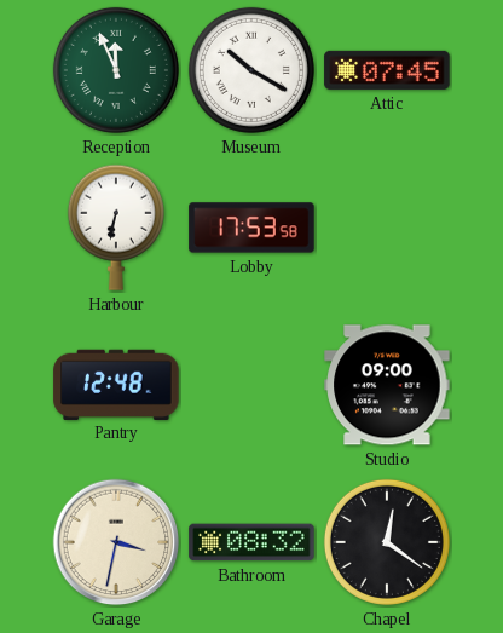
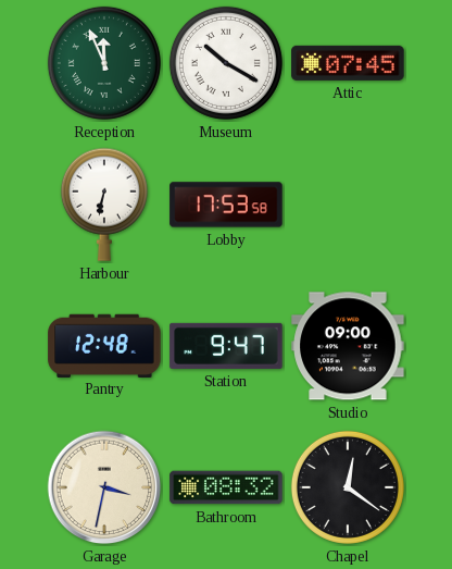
Station: none -> 9:47
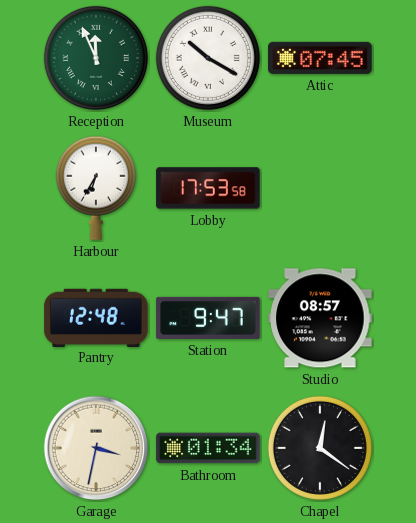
Harbour: 6:32 -> 6:35
Studio: 09:00 -> 08:57
Bathroom: 08:32 -> 01:34
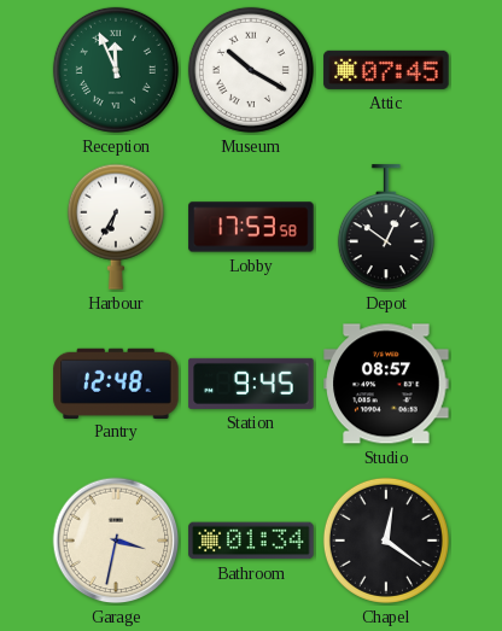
Depot: none -> 12:51
Station: 9:47 -> 9:45
